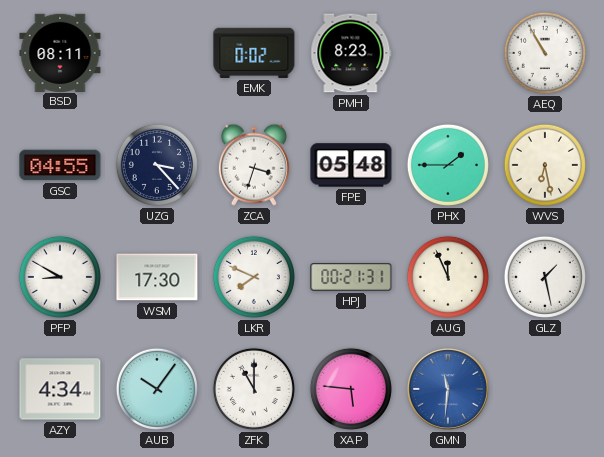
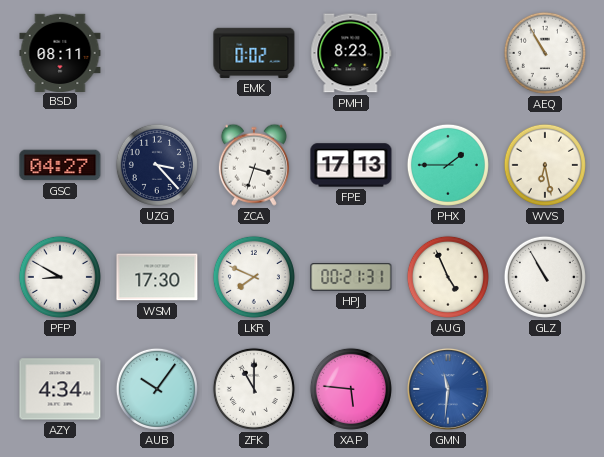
GSC: 04:55 -> 04:27
FPE: 05:48 -> 17:13
AUG: 11:56 -> 4:56
GLZ: 1:28 -> 10:55
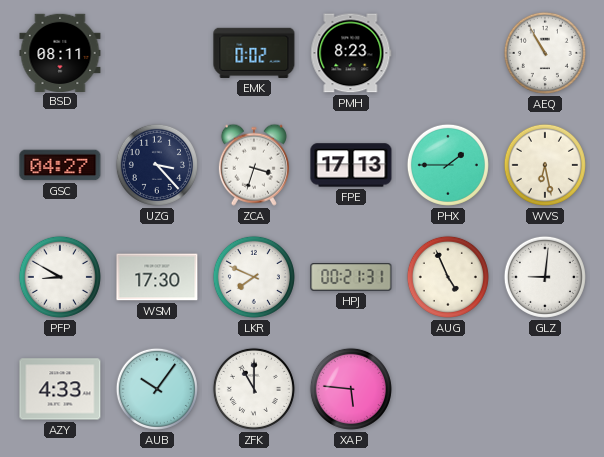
GLZ: 10:55 -> 9:01
AZY: 4:34 -> 4:33
GMN: 11:31 -> none
